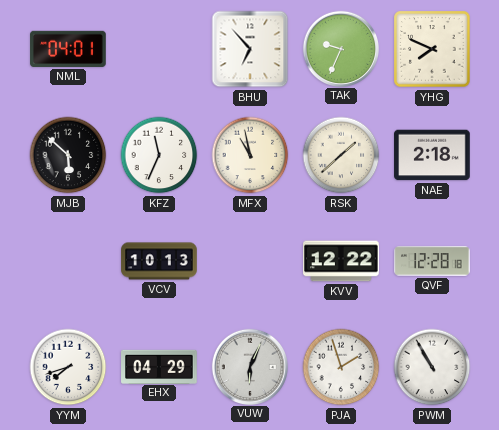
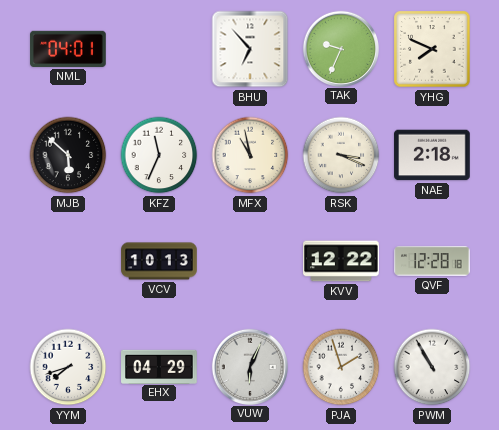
RSK: 1:38 -> 3:19
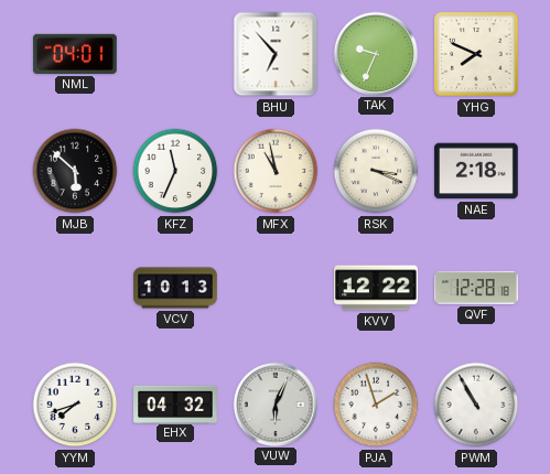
EHX: 04:29 -> 04:32
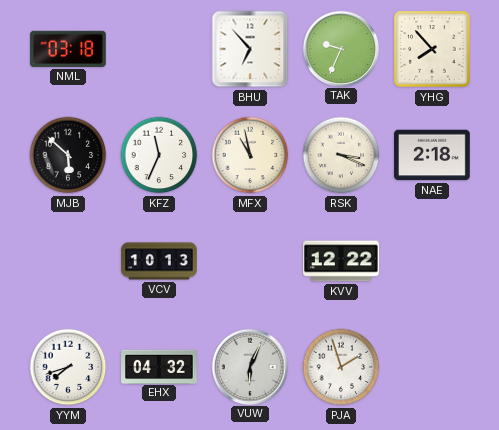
NML: 04:01 -> 03:18
YHG: 7:49 -> 7:53
QVF: 12:28 -> none
PWM: 10:55 -> none
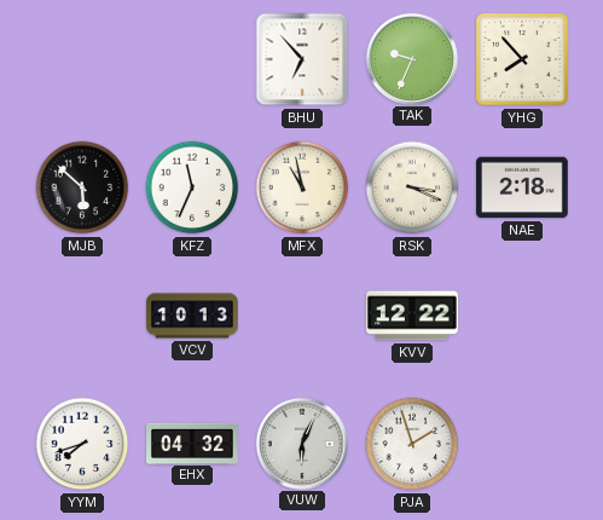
NML: 03:18 -> none
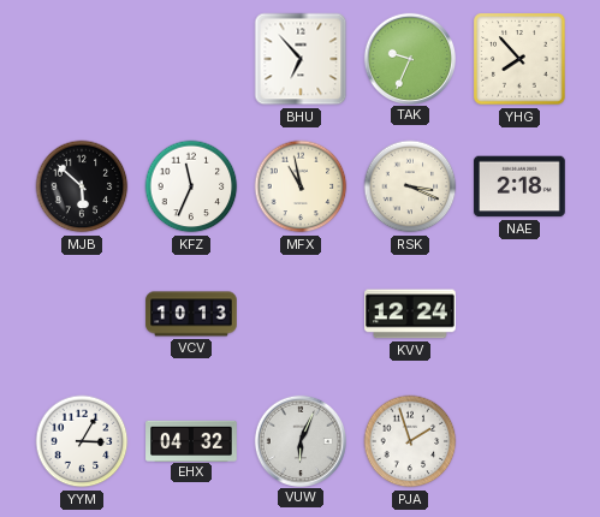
KVV: 12:22 -> 12:24
YYM: 7:42 -> 3:05
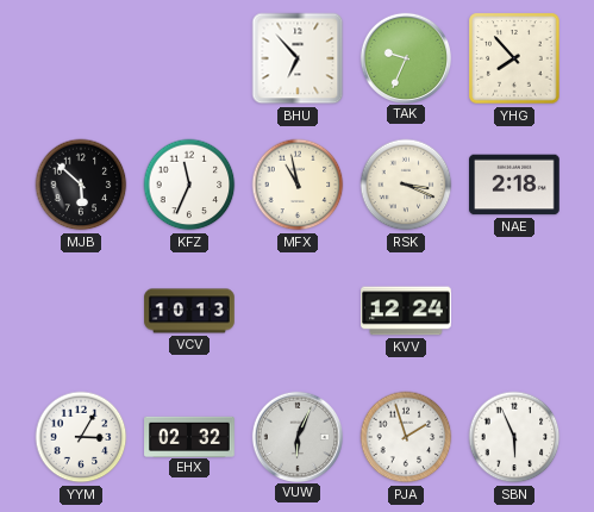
EHX: 04:32 -> 02:32
SBN: none -> 5:56
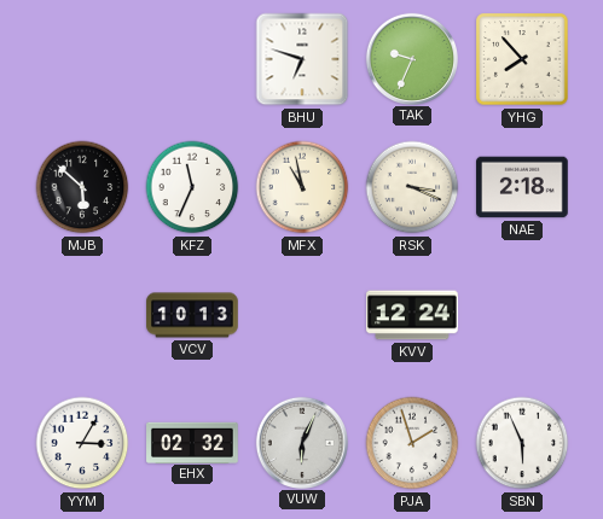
BHU: 6:53 -> 6:48
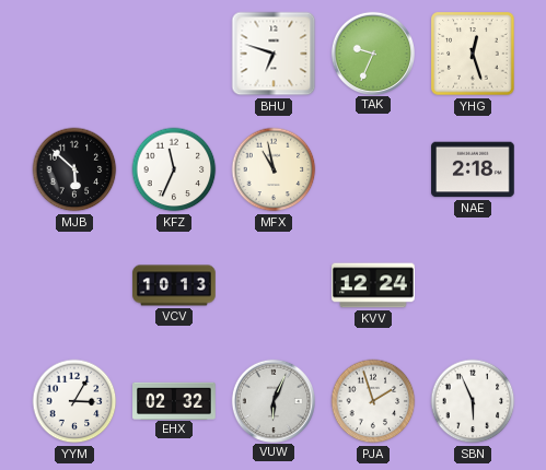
YHG: 7:53 -> 12:27
RSK: 3:19 -> none
